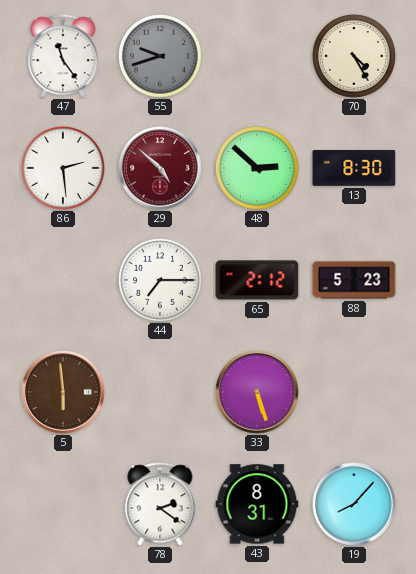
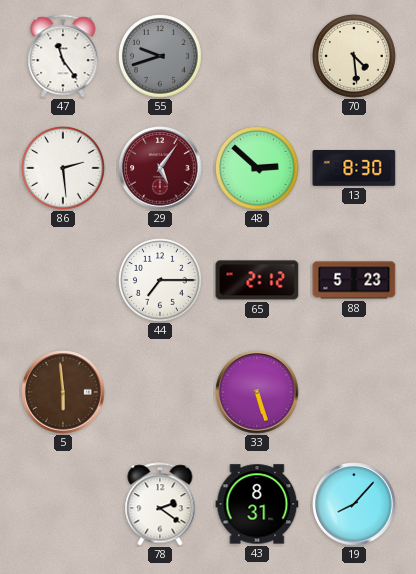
70: 4:25 -> 4:29
29: 4:52 -> 5:06
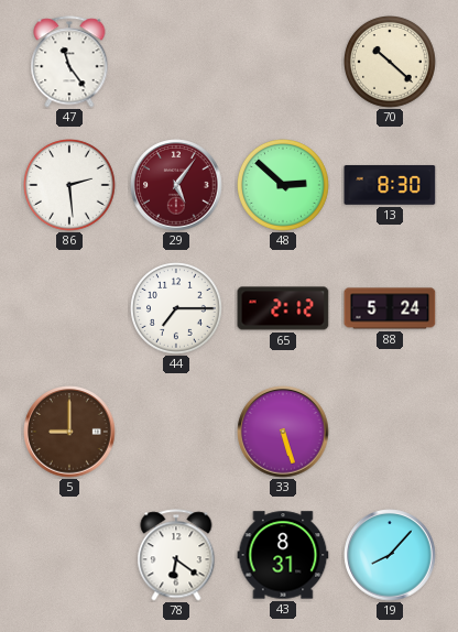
55: 9:42 -> none
70: 4:29 -> 10:22
88: 5:23 -> 5:24
5: 5:59 -> 9:00
78: 2:21 -> 6:21
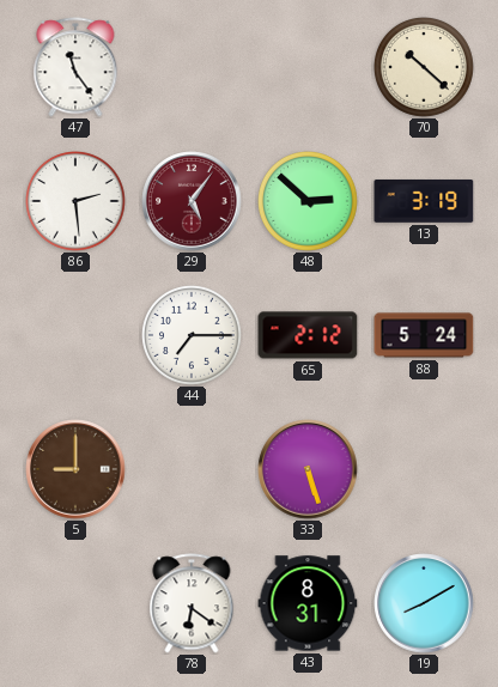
13: 8:30 -> 3:19
19: 8:07 -> 8:10
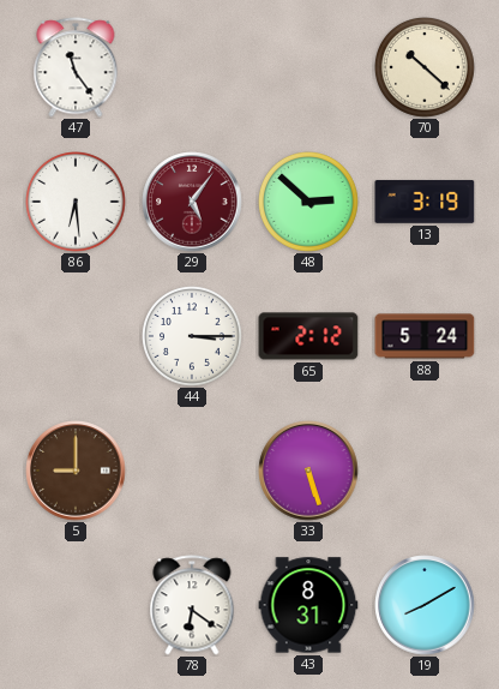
86: 2:29 -> 6:29
44: 7:15 -> 3:15
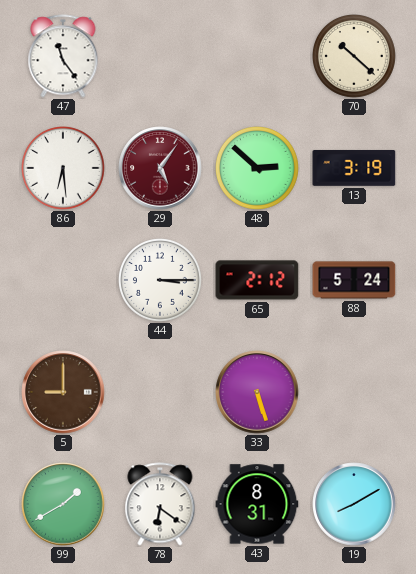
99: none -> 1:40
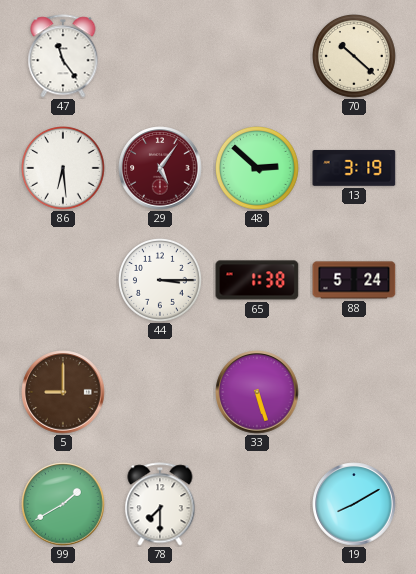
65: 2:12 -> 1:38
78: 6:21 -> 7:30
43: 8:31 -> none
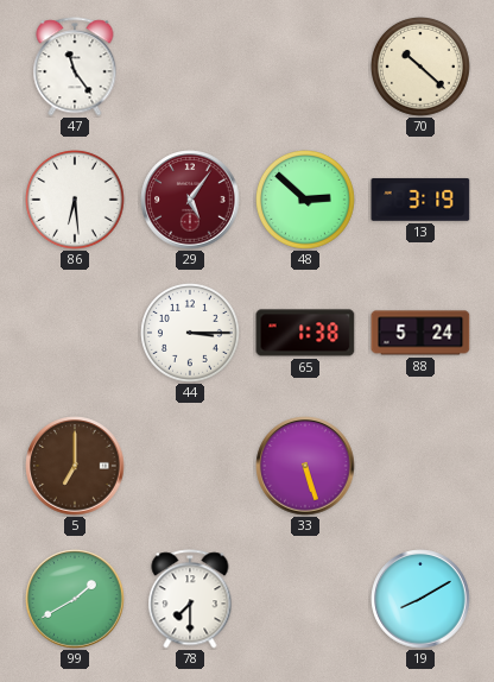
5: 9:00 -> 7:00
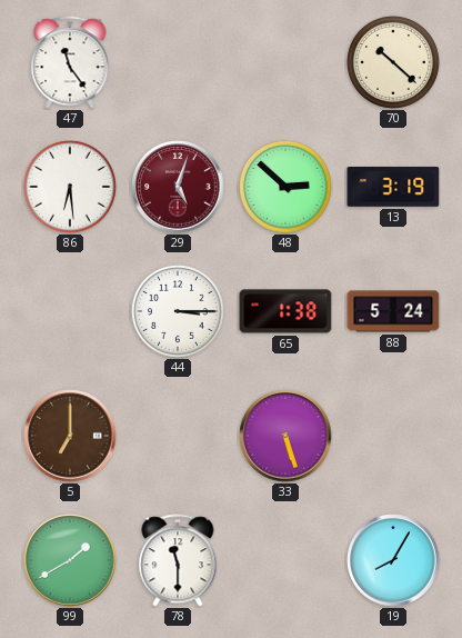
29: 5:06 -> 5:03
78: 7:30 -> 11:30
19: 8:10 -> 8:05
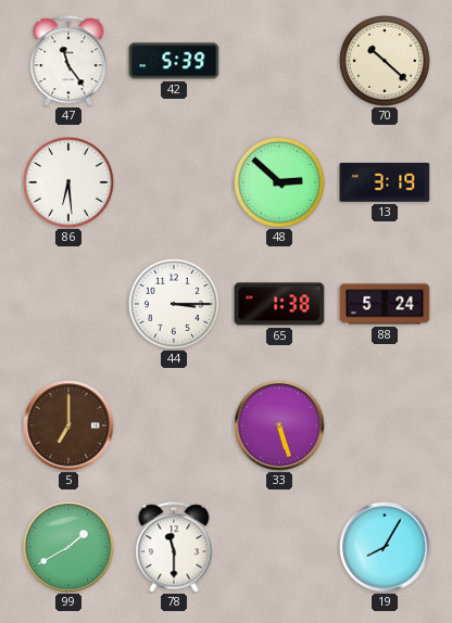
42: none -> 5:39
29: 5:03 -> none
